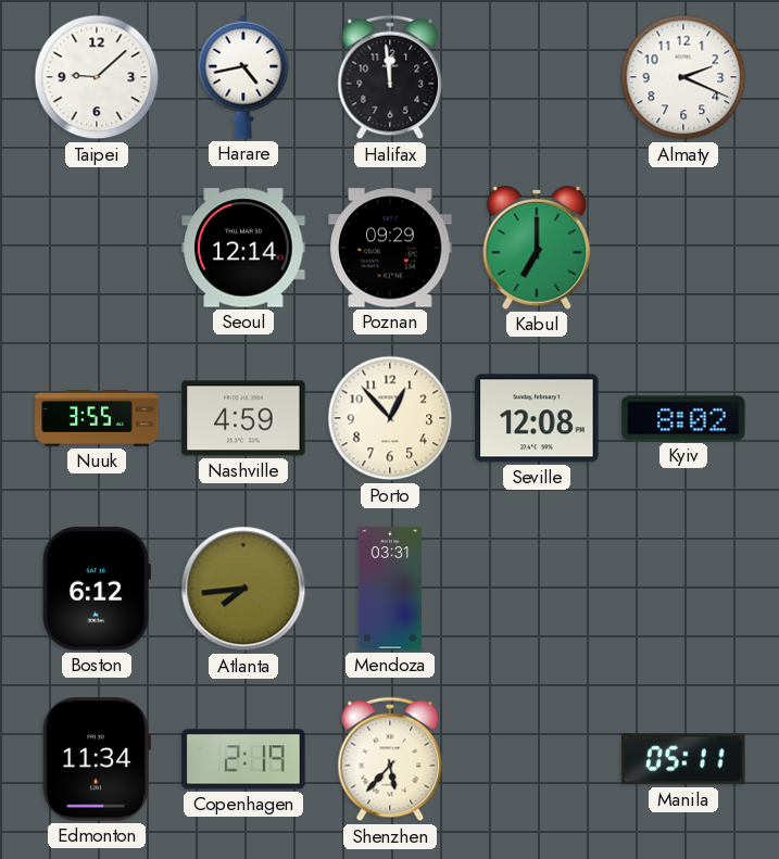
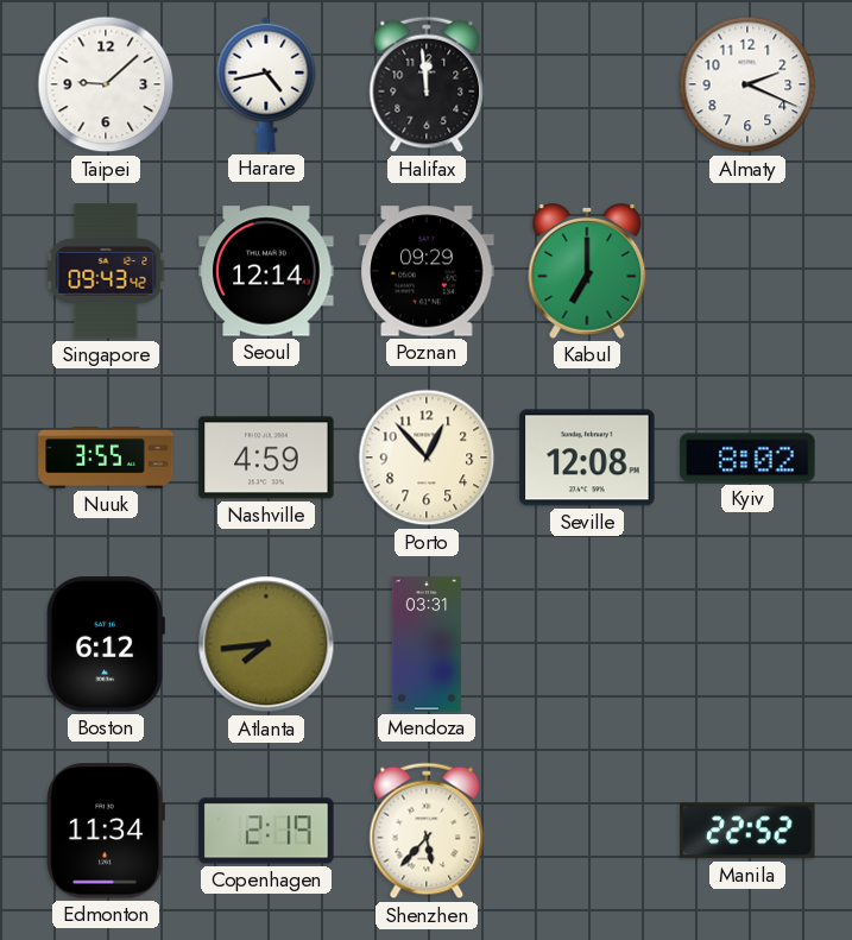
Singapore: none -> 09:43
Manila: 05:11 -> 22:52
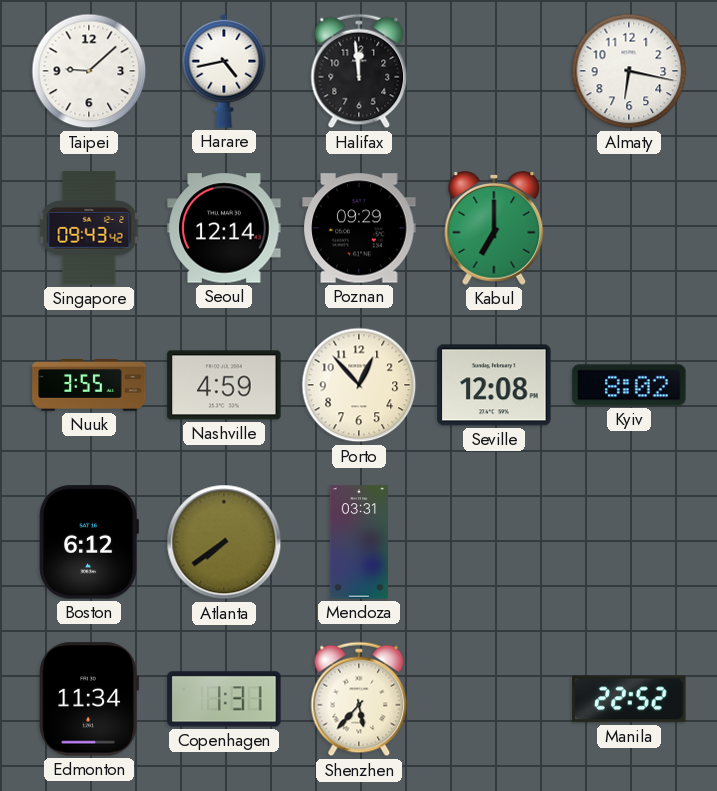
Almaty: 2:19 -> 6:17
Atlanta: 7:44 -> 7:39
Copenhagen: 2:19 -> 1:31
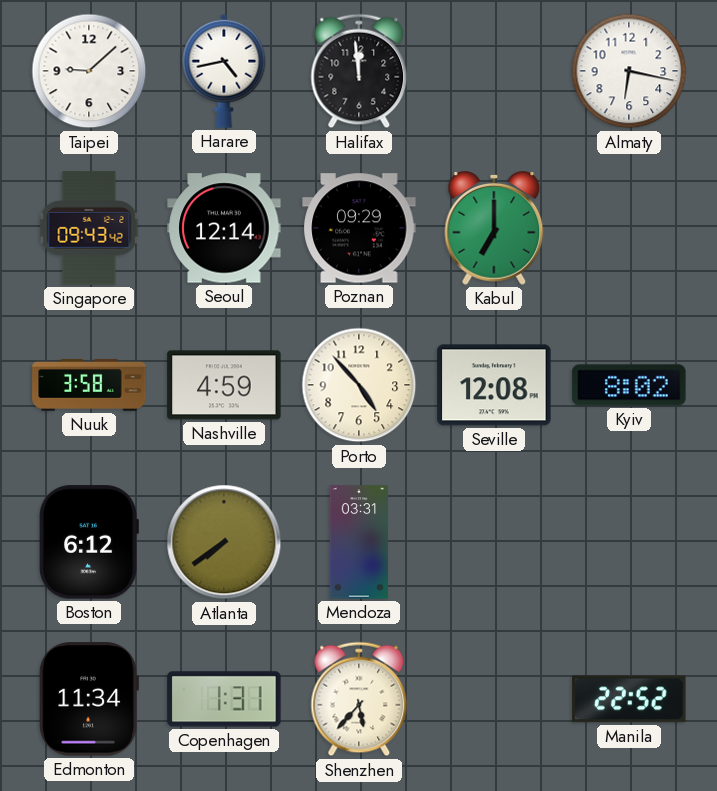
Nuuk: 3:55 -> 3:58
Porto: 12:53 -> 4:53
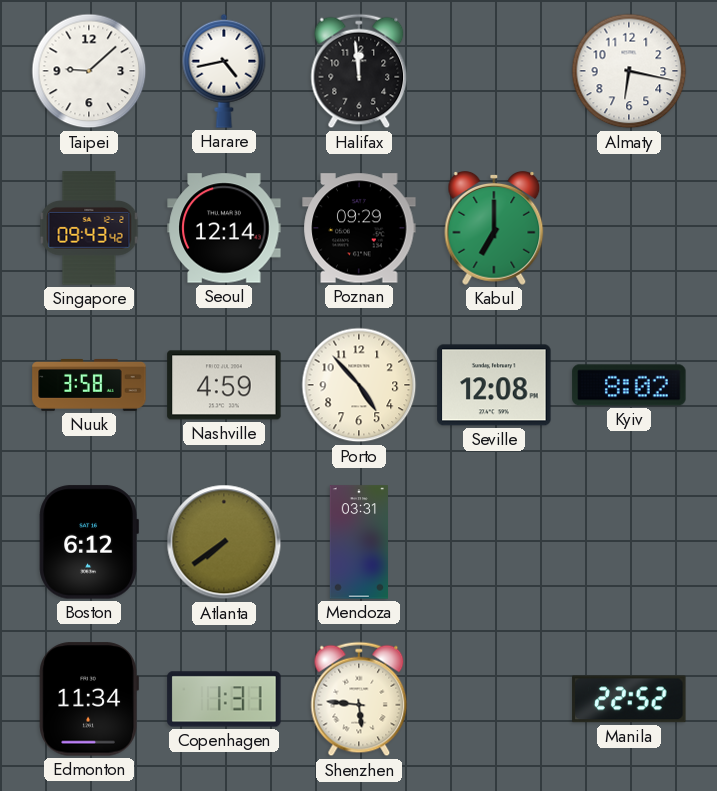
Shenzhen: 5:37 -> 5:46
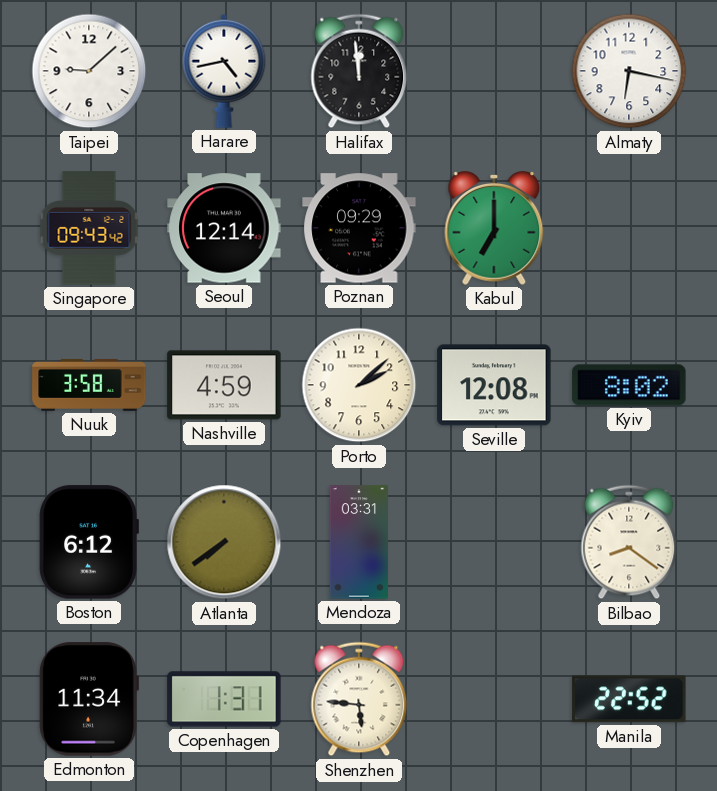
Porto: 4:53 -> 2:08
Bilbao: none -> 8:21
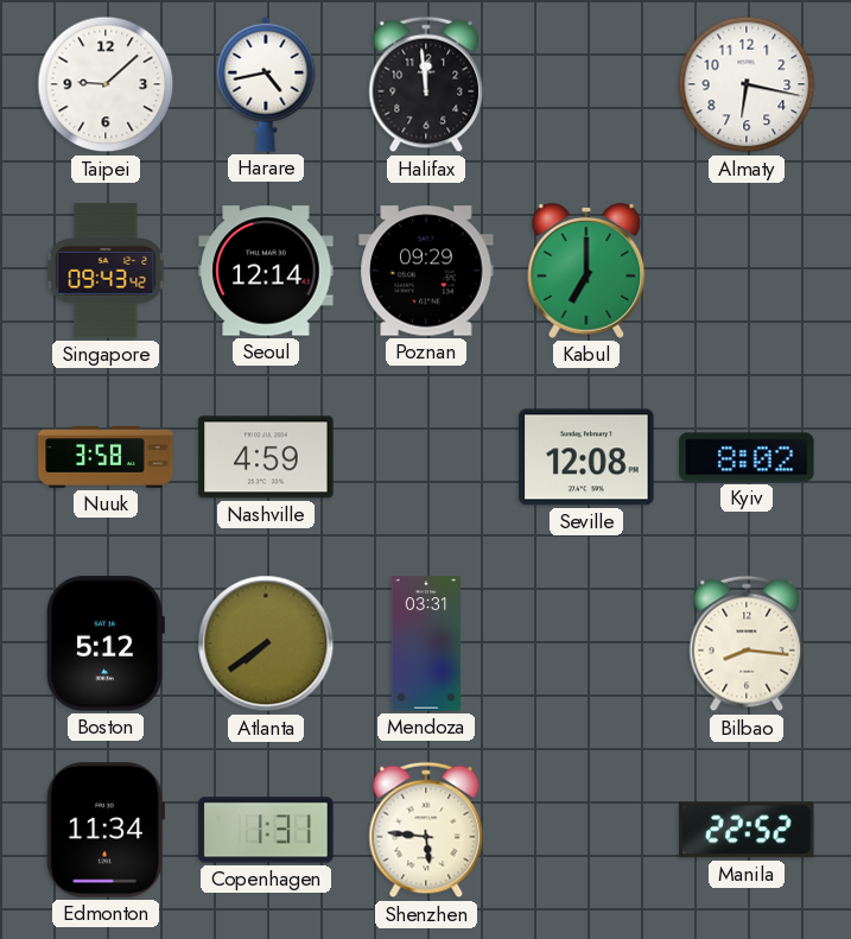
Porto: 2:08 -> none
Boston: 6:12 -> 5:12
Bilbao: 8:21 -> 8:16
